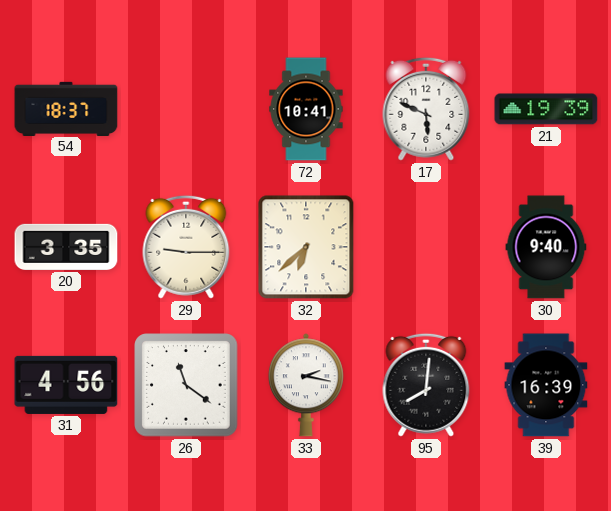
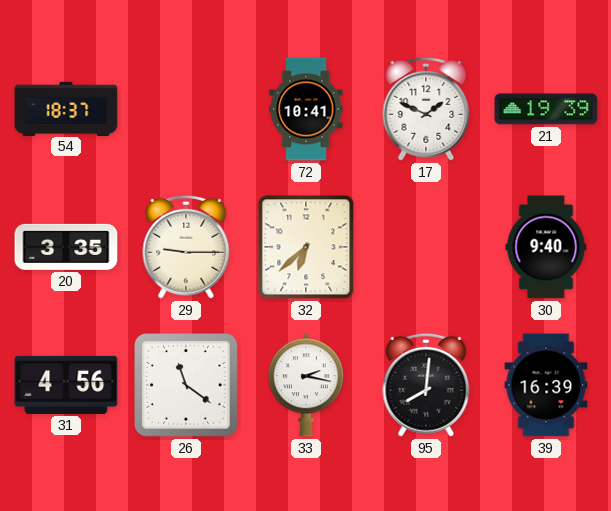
17: 5:49 -> 1:49
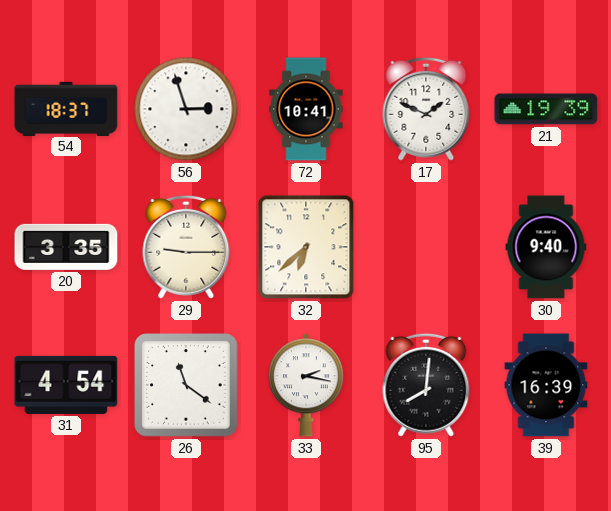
56: none -> 2:57
31: 4:56 -> 4:54
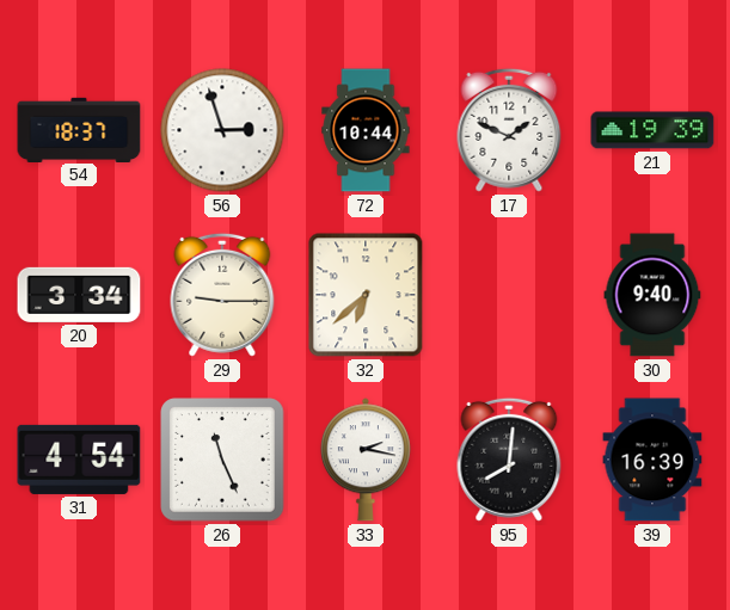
72: 10:41 -> 10:44
20: 3:35 -> 3:34
26: 11:21 -> 11:26
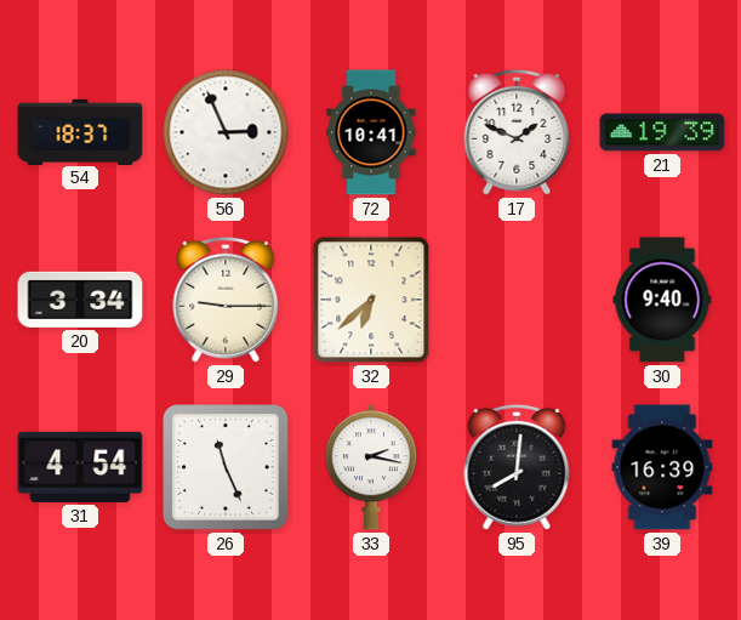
56: 2:57 -> 2:56
72: 10:44 -> 10:41
